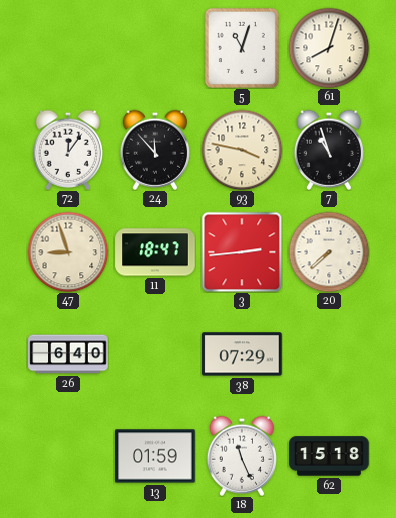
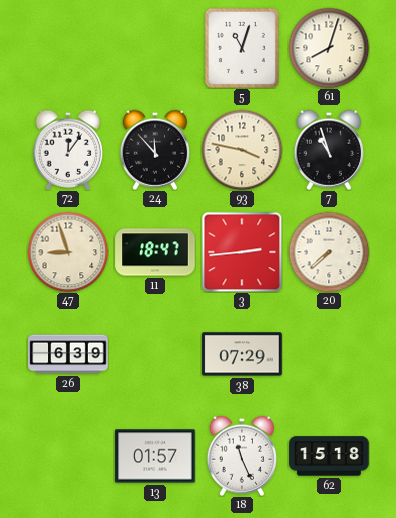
26: 6:40 -> 6:39
13: 01:59 -> 01:57
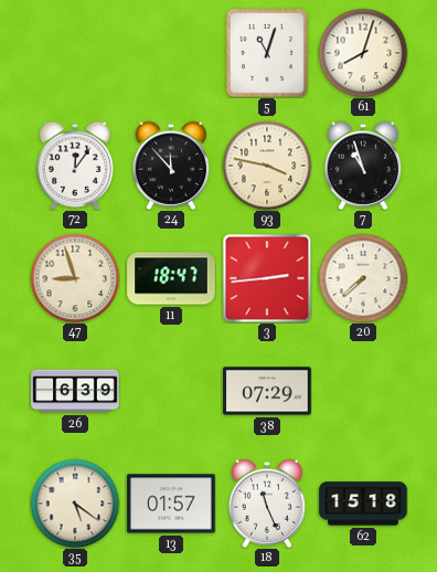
35: none -> 5:21
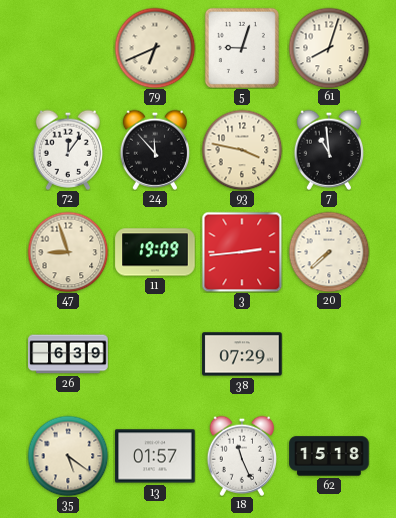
79: none -> 6:41
5: 11:03 -> 9:03
7: 10:57 -> 10:59
11: 18:47 -> 19:09
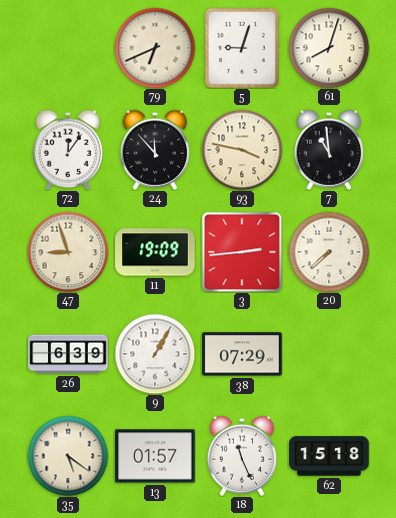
9: none -> 1:05
